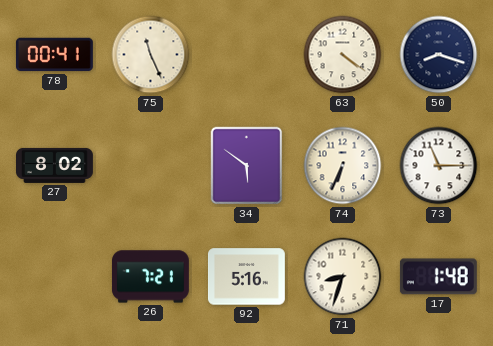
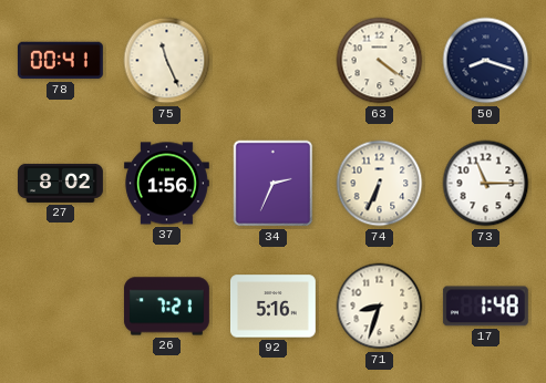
37: none -> 1:56
34: 5:51 -> 2:34
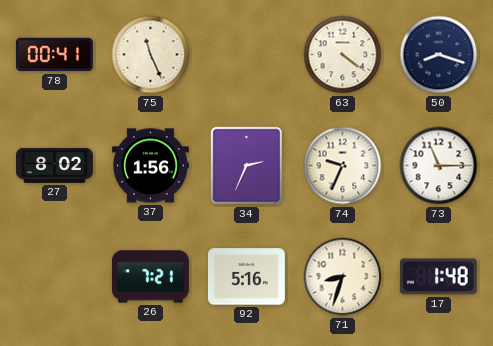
74: 6:34 -> 9:34
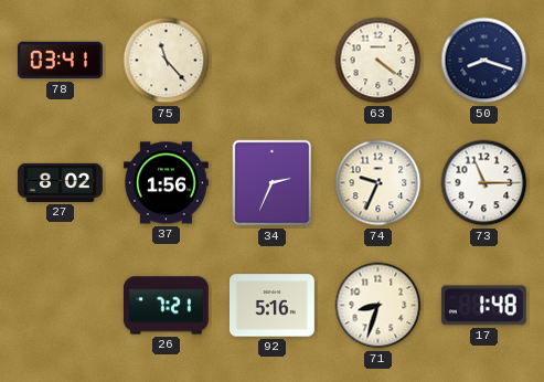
78: 00:41 -> 03:41
75: 11:26 -> 11:23
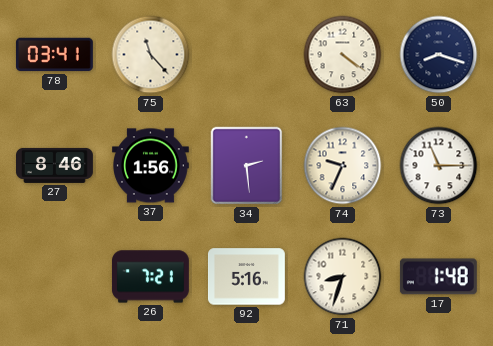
27: 8:02 -> 8:46
34: 2:34 -> 2:29
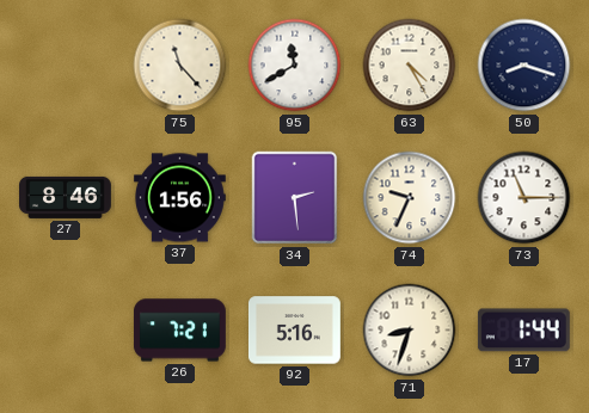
78: 03:41 -> none
95: none -> 11:40
63: 4:21 -> 4:25
17: 1:48 -> 1:44
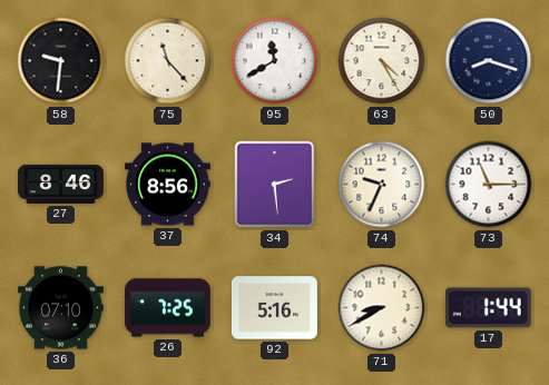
58: none -> 9:31
37: 1:56 -> 8:56
36: none -> 07:10
26: 7:21 -> 7:25
71: 8:33 -> 8:40
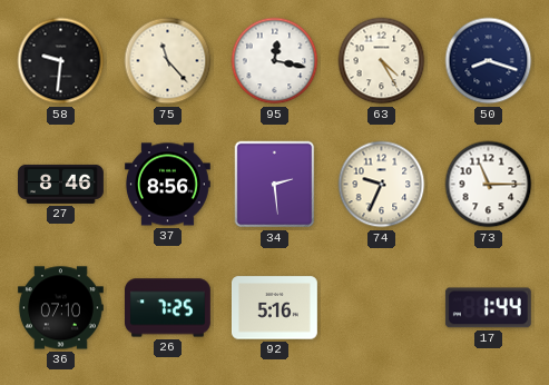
95: 11:40 -> 12:17
71: 8:40 -> none
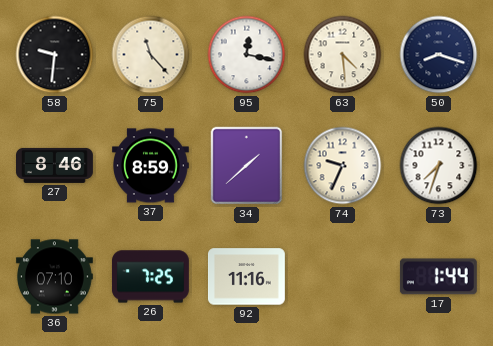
63: 4:25 -> 4:29
37: 8:56 -> 8:59
34: 2:29 -> 1:38
73: 11:15 -> 7:33
92: 5:16 -> 11:16
